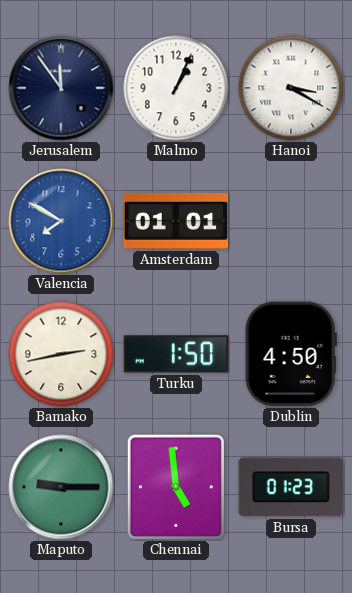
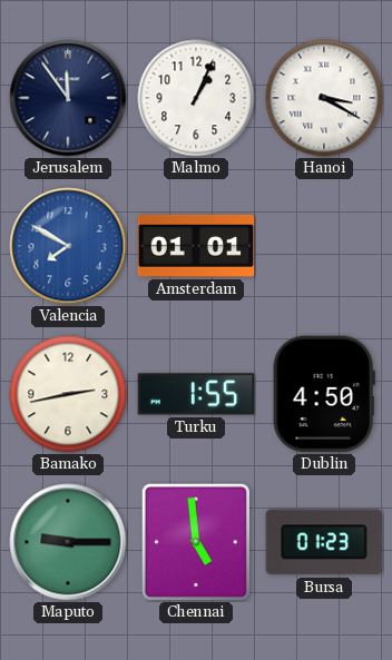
Turku: 1:50 -> 1:55
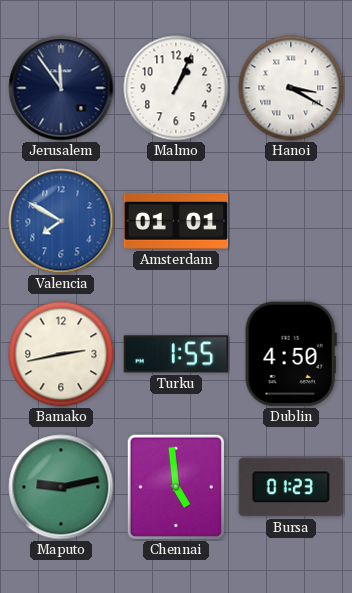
Maputo: 9:15 -> 9:13
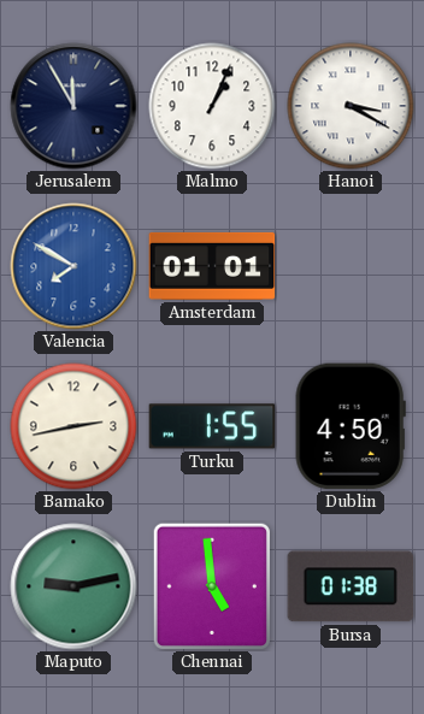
Jerusalem: 11:54 -> 11:55
Bursa: 01:23 -> 01:38
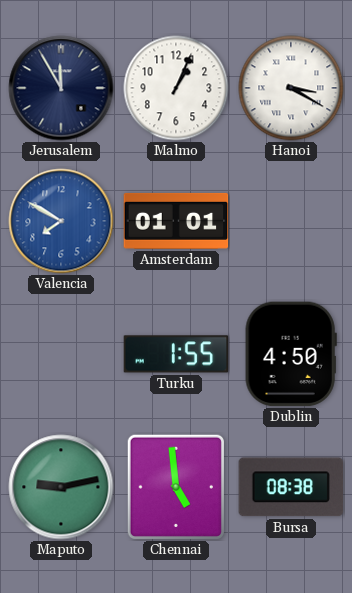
Bamako: 2:43 -> none
Bursa: 01:38 -> 08:38
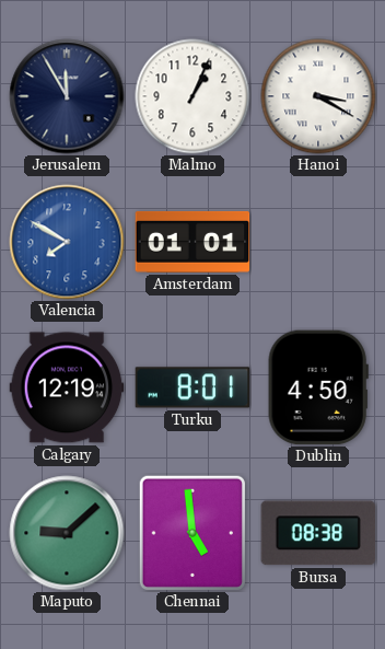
Calgary: none -> 12:19
Turku: 1:55 -> 8:01
Maputo: 9:13 -> 9:08
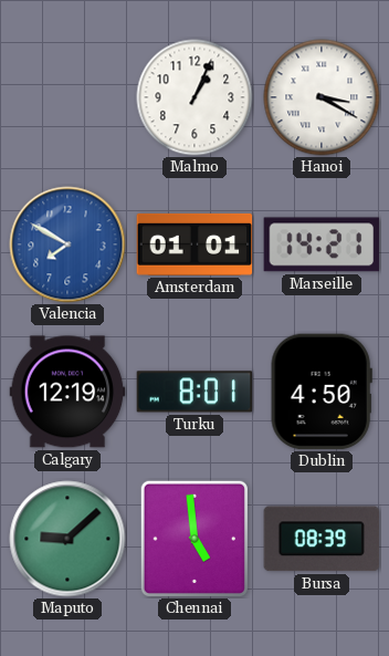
Jerusalem: 11:55 -> none
Marseille: none -> 14:21
Bursa: 08:38 -> 08:39
